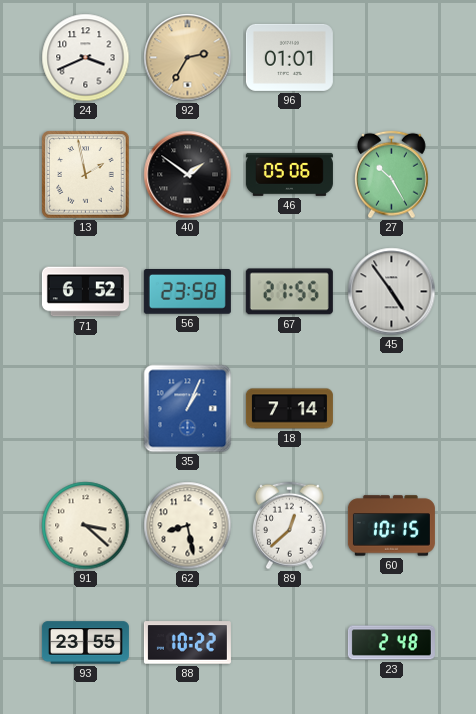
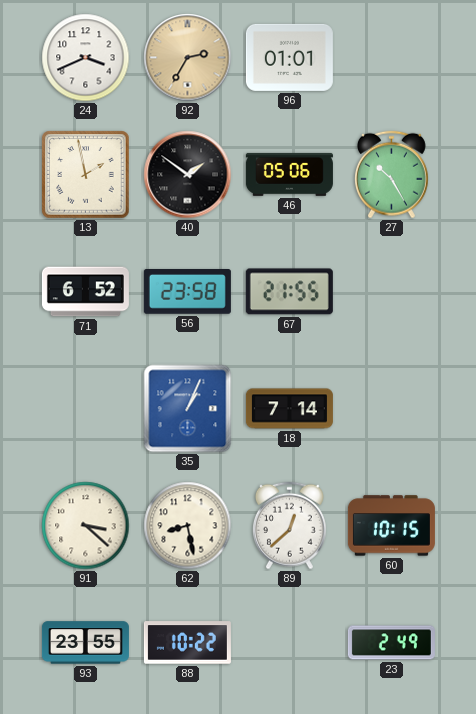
45: 4:54 -> none
23: 2:48 -> 2:49
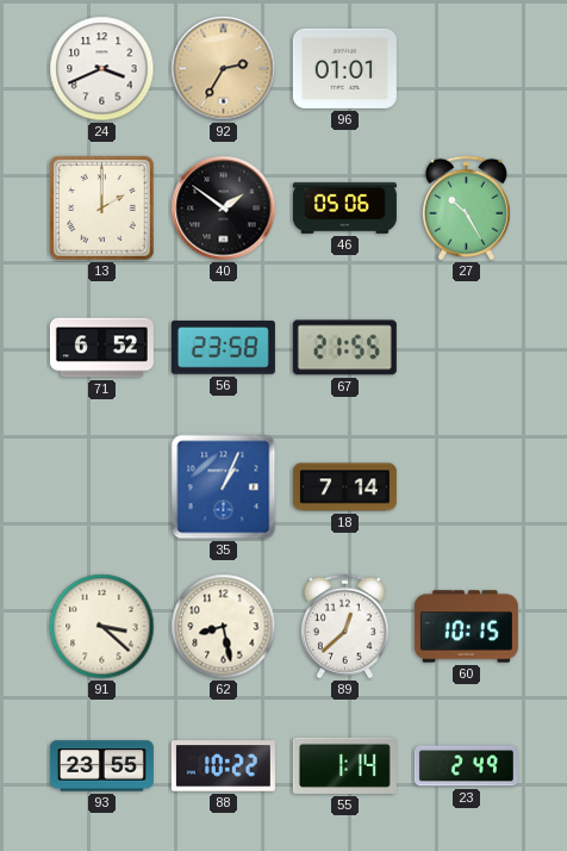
13: 1:58 -> 2:00
55: none -> 1:14
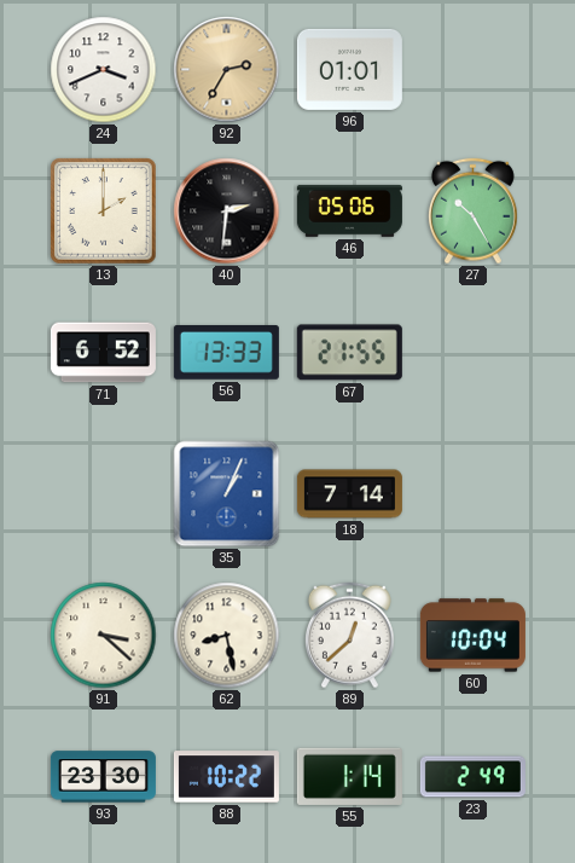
40: 1:51 -> 2:31
56: 23:58 -> 13:33
60: 10:15 -> 10:04
93: 23:55 -> 23:30
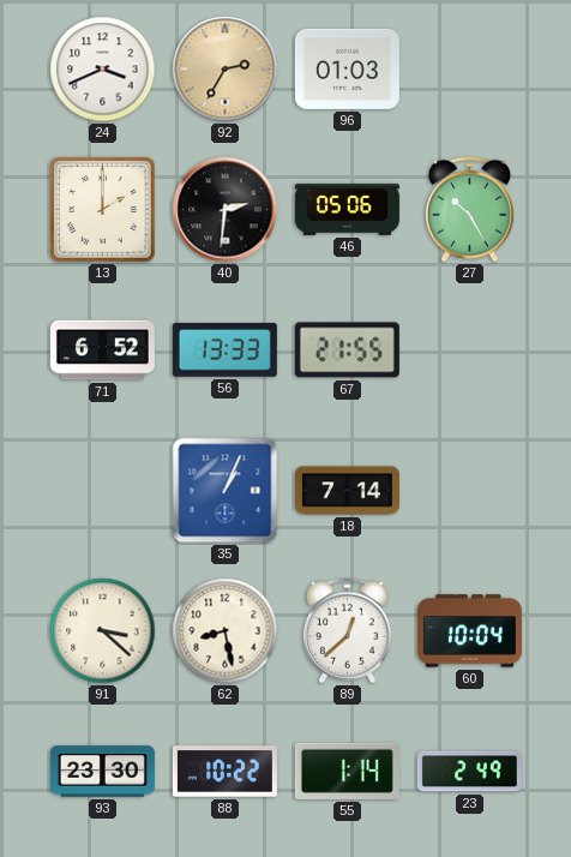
96: 01:01 -> 01:03
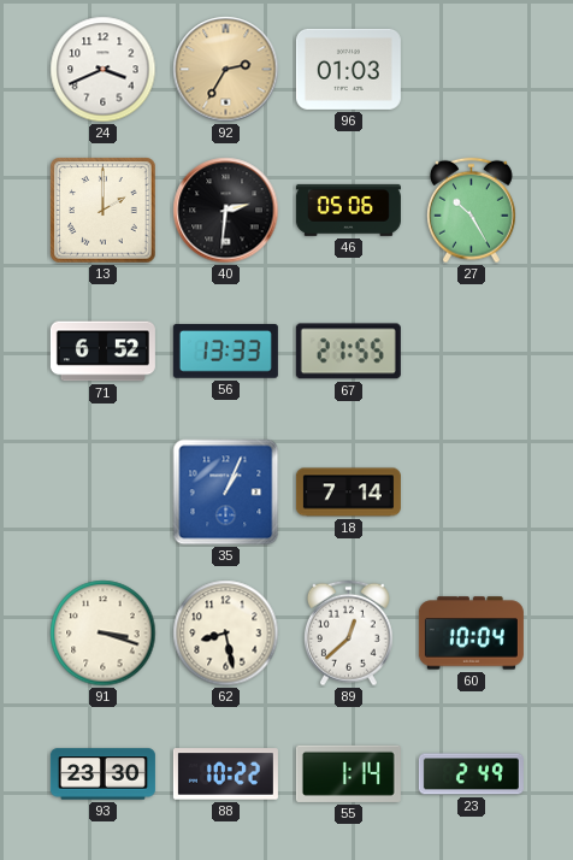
91: 3:22 -> 3:18
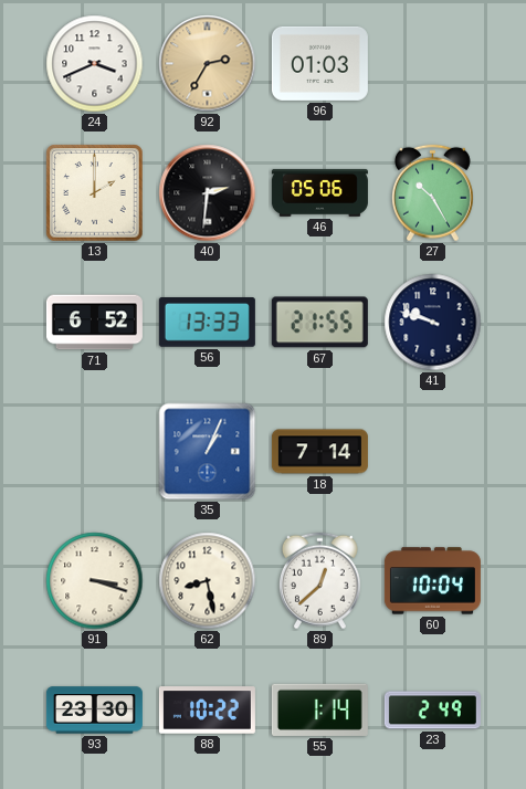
41: none -> 9:48
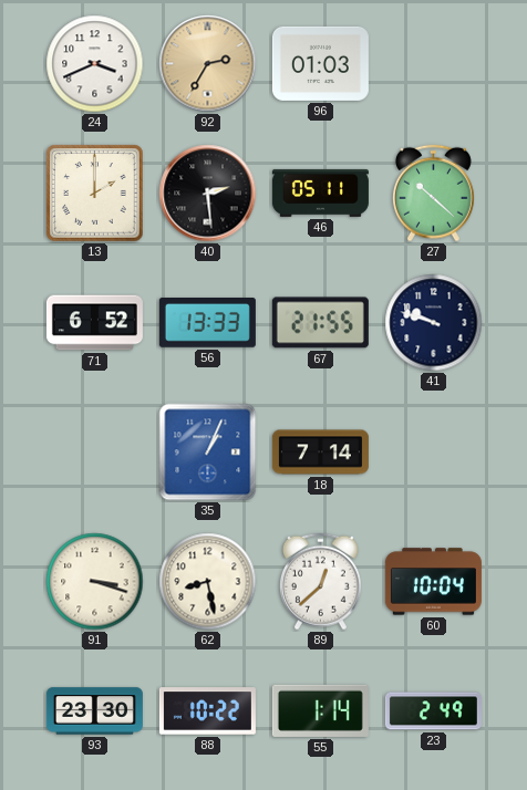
40: 2:31 -> 2:29
46: 05:06 -> 05:11
27: 10:25 -> 10:22
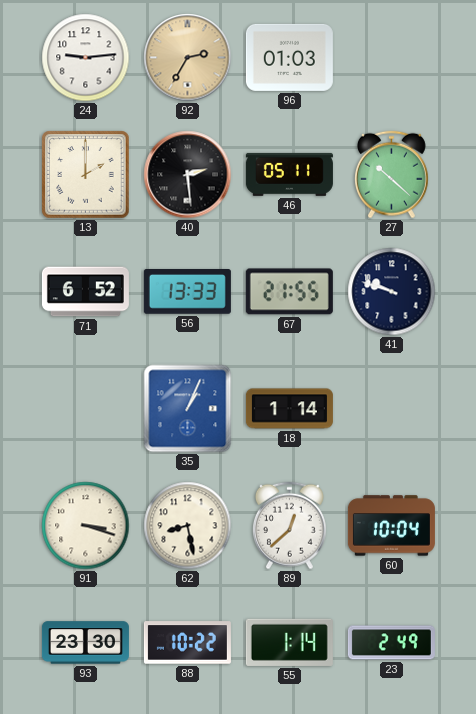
24: 3:41 -> 9:14
18: 7:14 -> 1:14
